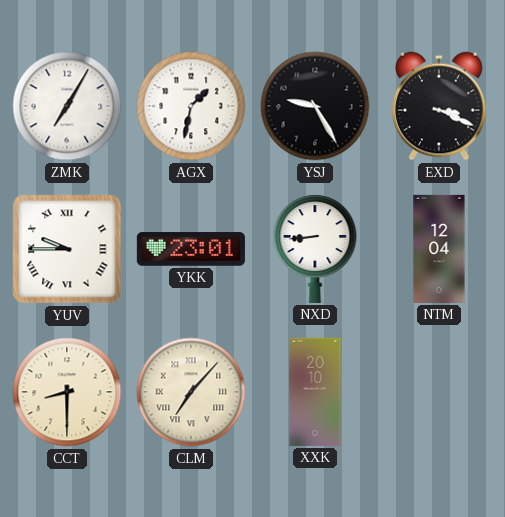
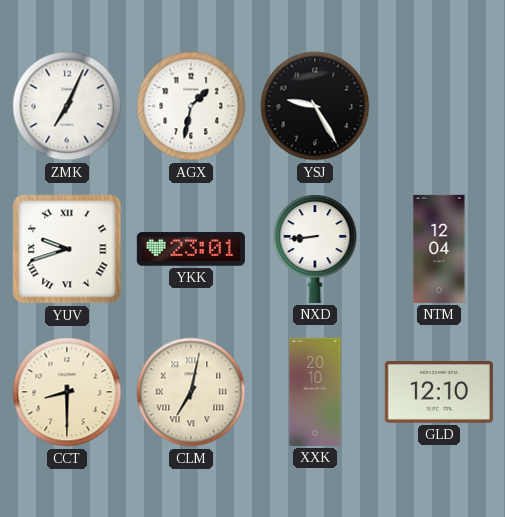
ZMK: 7:05 -> 7:04
EXD: 3:19 -> none
YUV: 9:45 -> 9:42
CLM: 7:07 -> 7:02
GLD: none -> 12:10
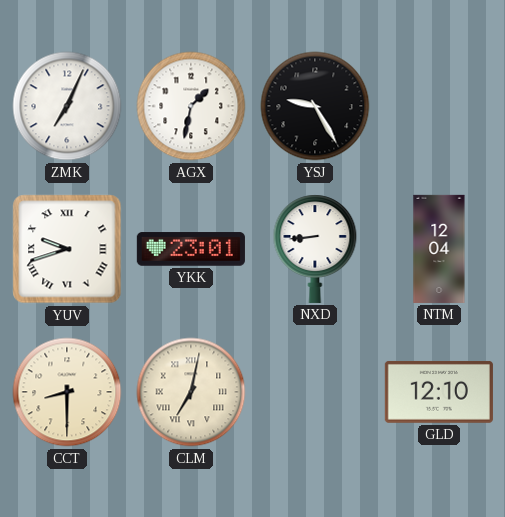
XXK: 20:10 -> none
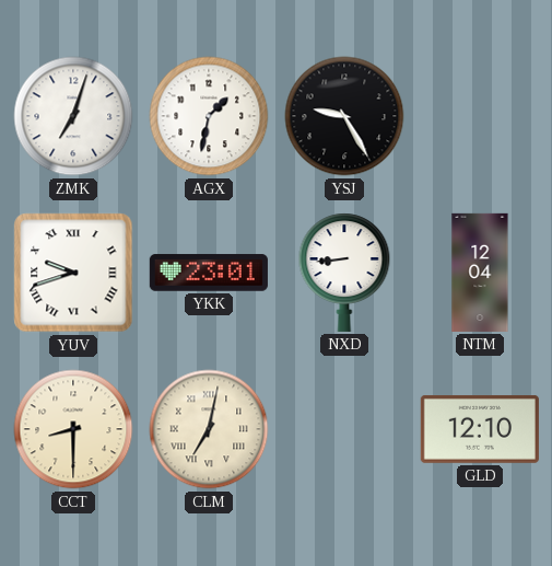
ZMK: 7:04 -> 7:03
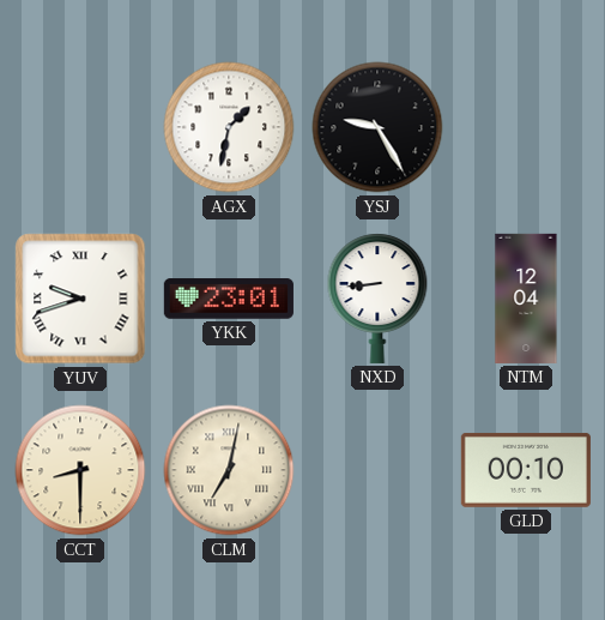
ZMK: 7:03 -> none
GLD: 12:10 -> 00:10
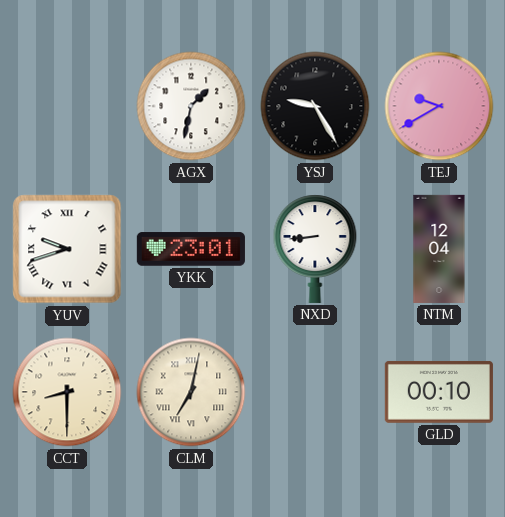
TEJ: none -> 9:40
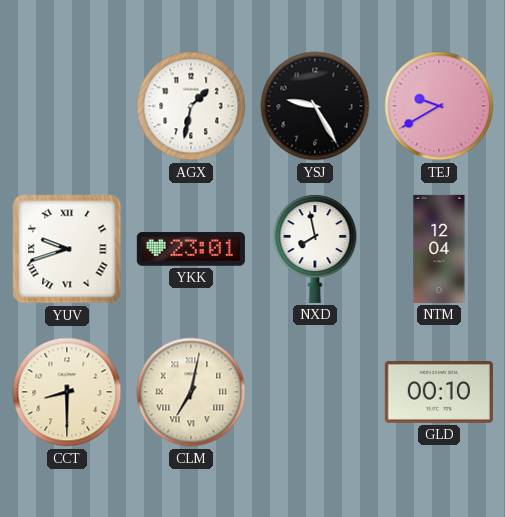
NXD: 8:44 -> 7:58
